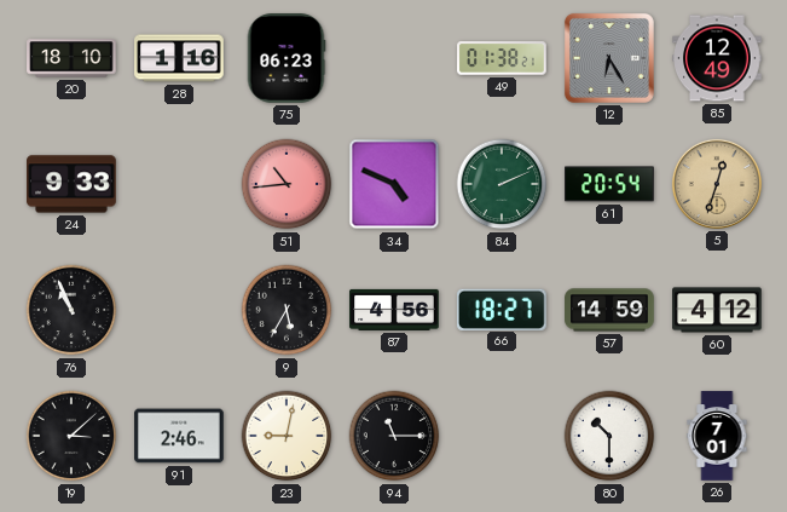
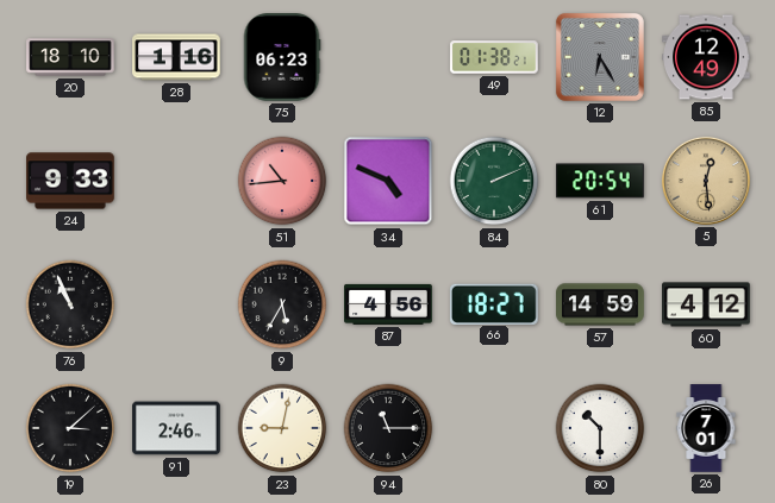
5: 12:33 -> 12:29
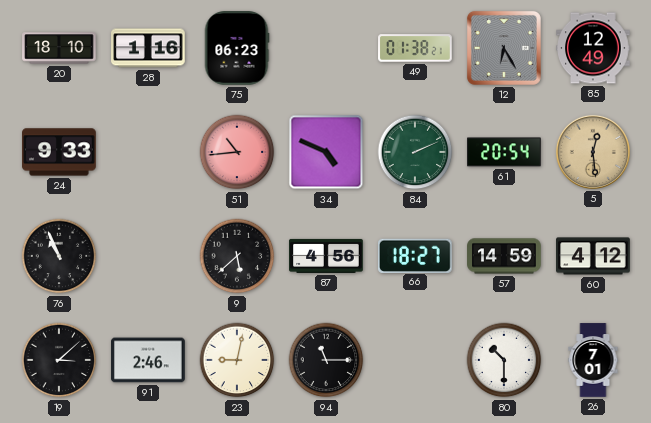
9: 5:35 -> 5:38
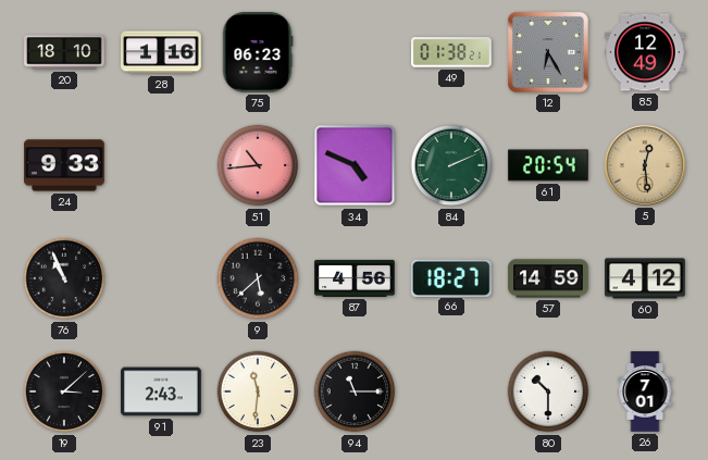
91: 2:46 -> 2:43
23: 9:02 -> 11:31
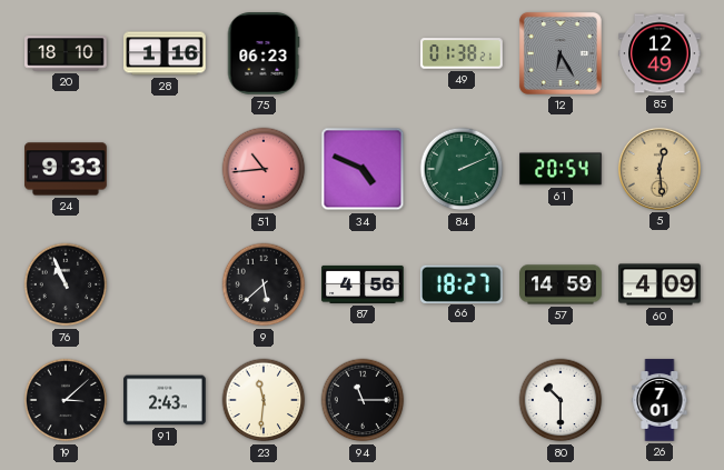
60: 4:12 -> 4:09
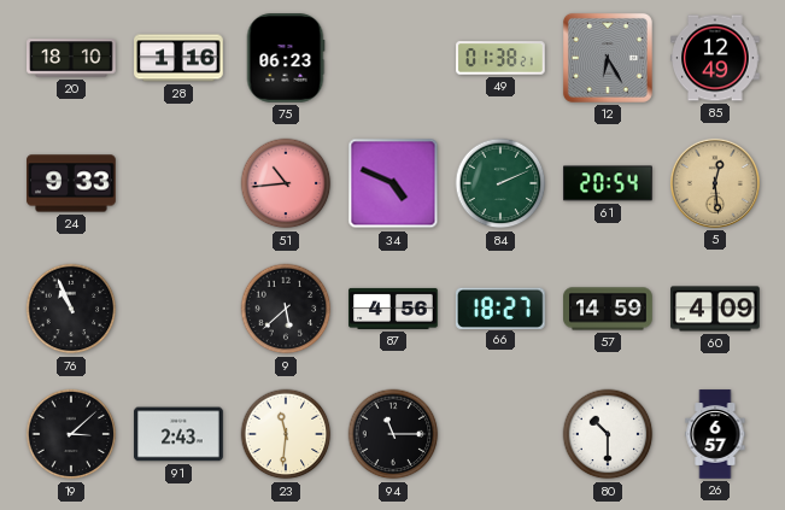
26: 7:01 -> 6:57
